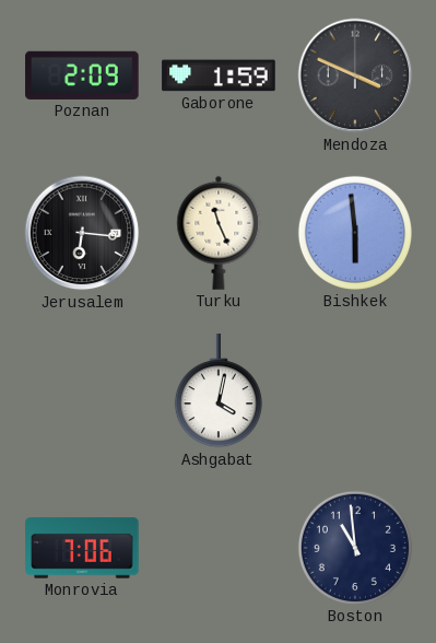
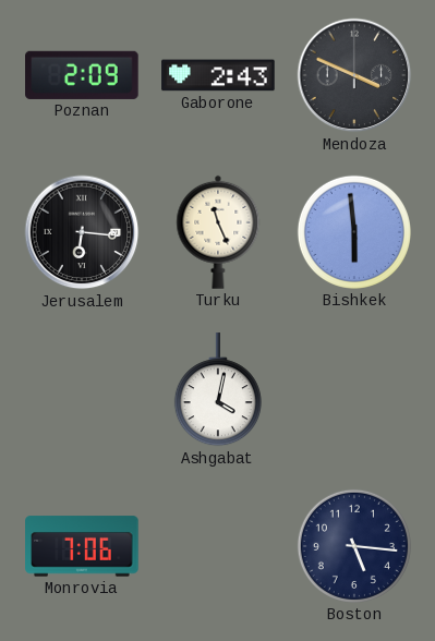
Gaborone: 1:59 -> 2:43
Boston: 10:59 -> 5:16
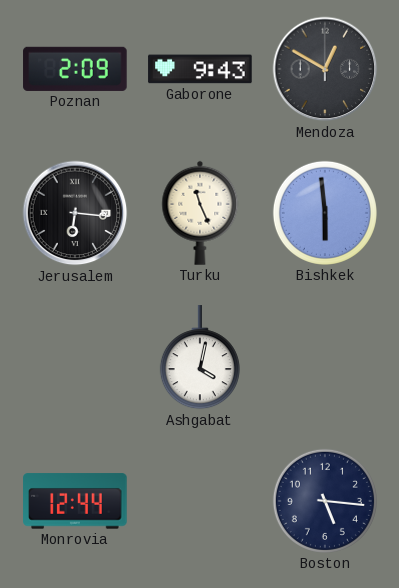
Gaborone: 2:43 -> 9:43
Mendoza: 3:49 -> 12:50
Monrovia: 7:06 -> 12:44
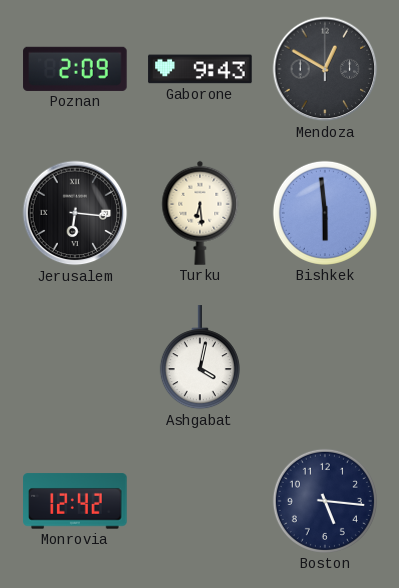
Turku: 11:26 -> 6:29
Monrovia: 12:44 -> 12:42
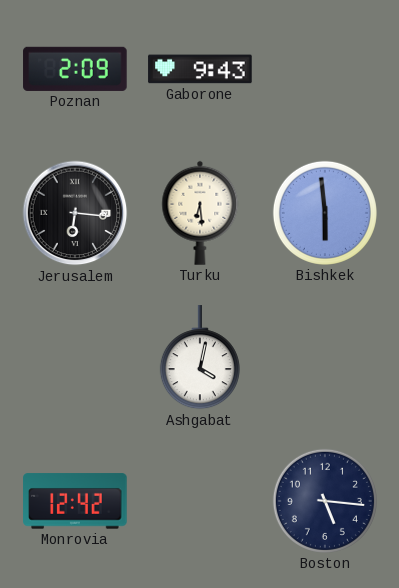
Mendoza: 12:50 -> none
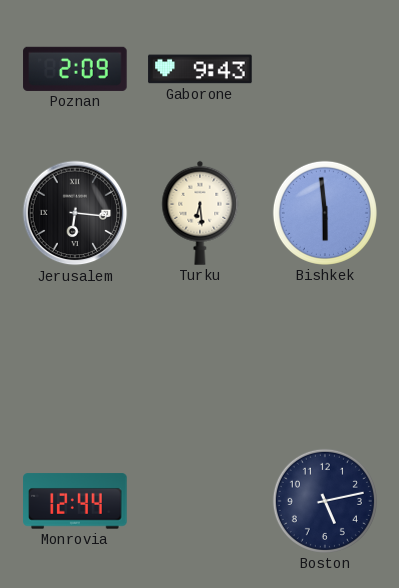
Ashgabat: 4:02 -> none
Monrovia: 12:42 -> 12:44
Boston: 5:16 -> 5:13
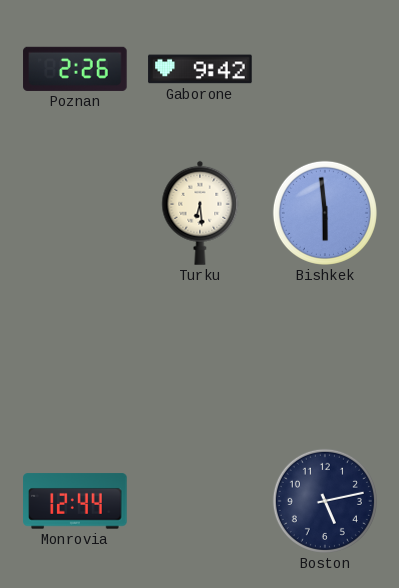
Poznan: 2:09 -> 2:26
Gaborone: 9:43 -> 9:42
Jerusalem: 6:16 -> none
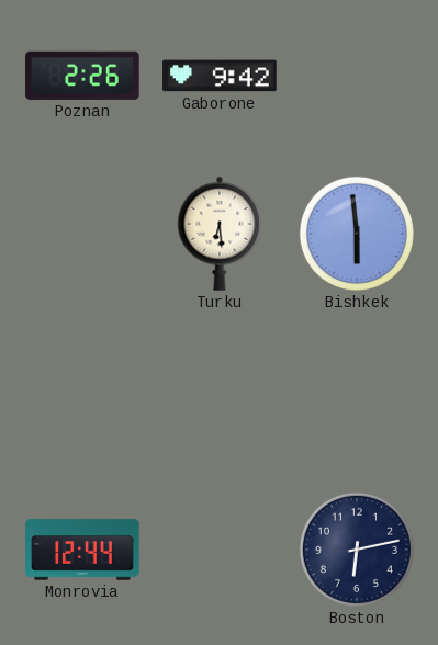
Boston: 5:13 -> 6:13
